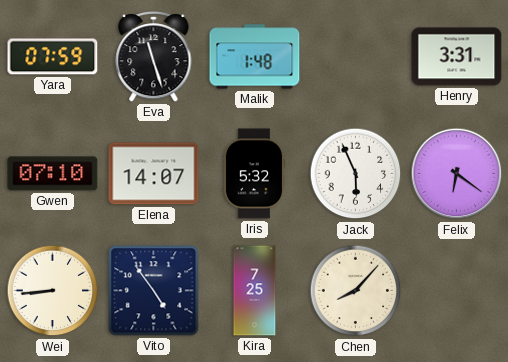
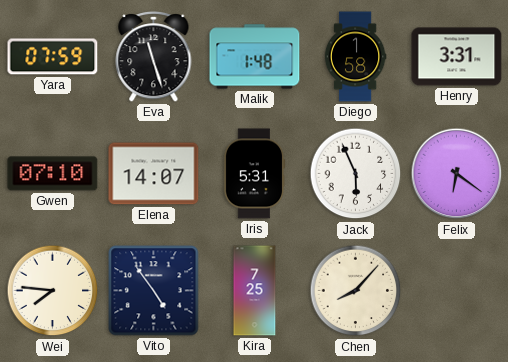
Diego: none -> 1:58
Iris: 5:32 -> 5:31
Wei: 8:44 -> 7:46
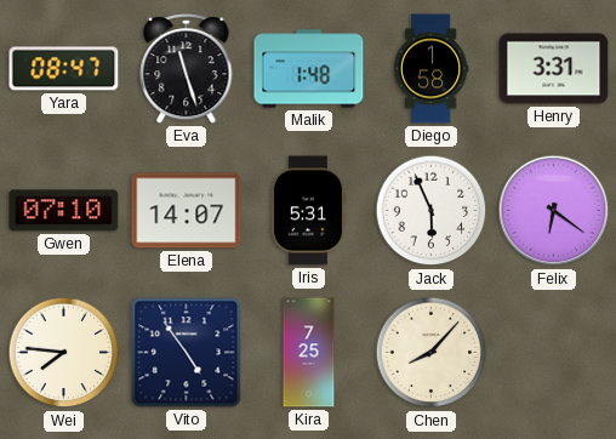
Yara: 07:59 -> 08:47
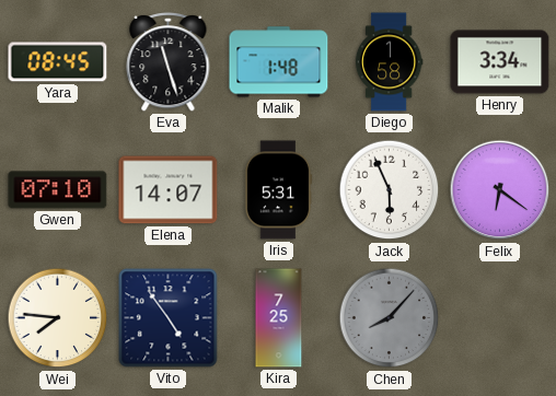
Yara: 08:47 -> 08:45
Henry: 3:31 -> 3:34
Chen dial: cream -> grey
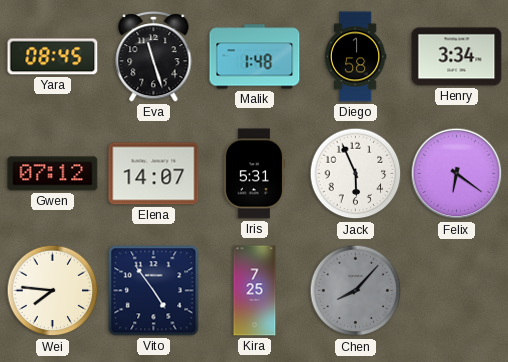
Gwen: 07:10 -> 07:12
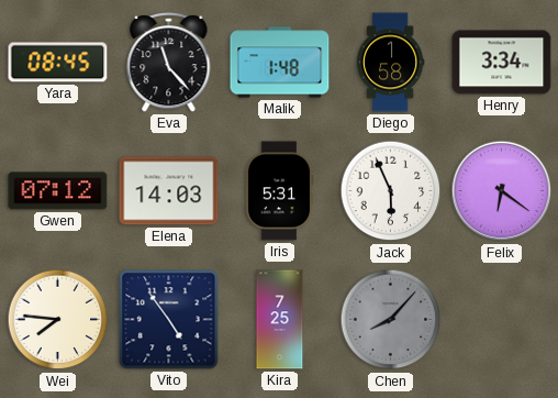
Eva: 11:27 -> 11:23
Elena: 14:07 -> 14:03
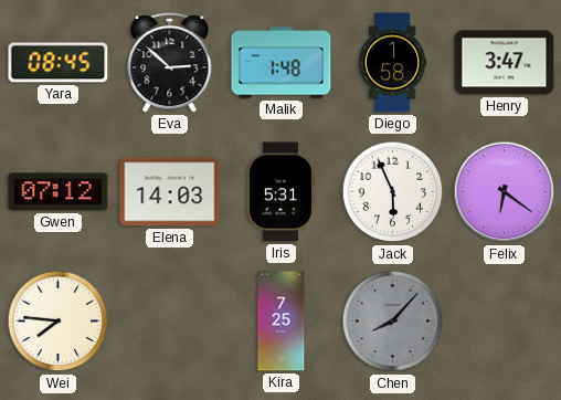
Eva: 11:23 -> 2:52
Henry: 3:34 -> 3:47
Vito: 4:54 -> none
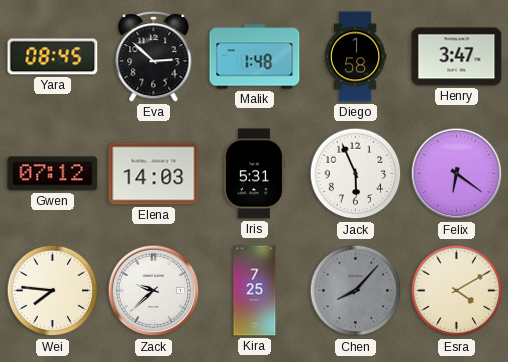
Zack: none -> 9:38
Esra: none -> 4:10
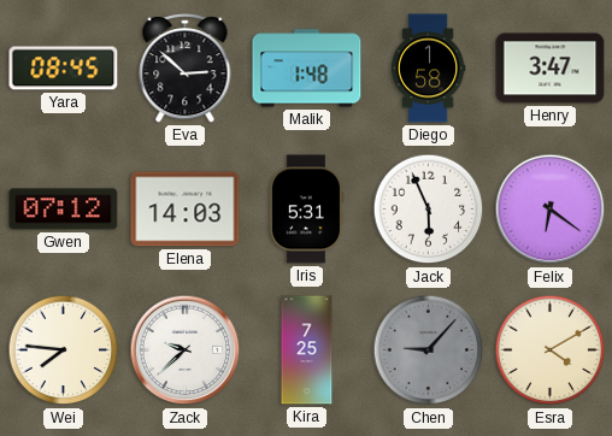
Chen: 8:07 -> 9:07
